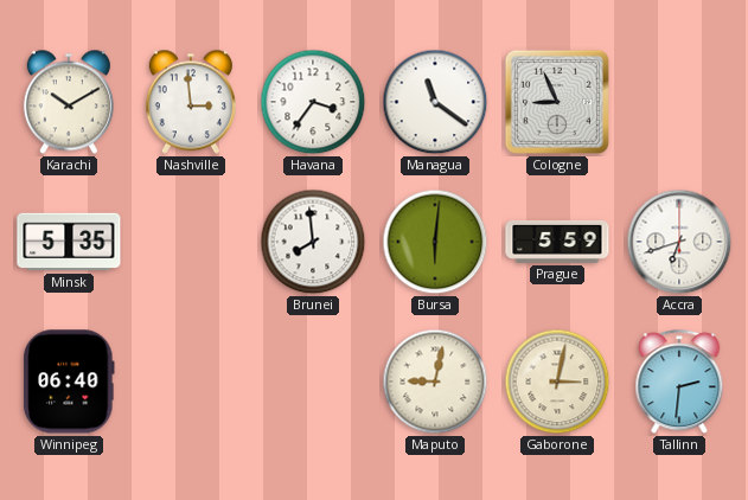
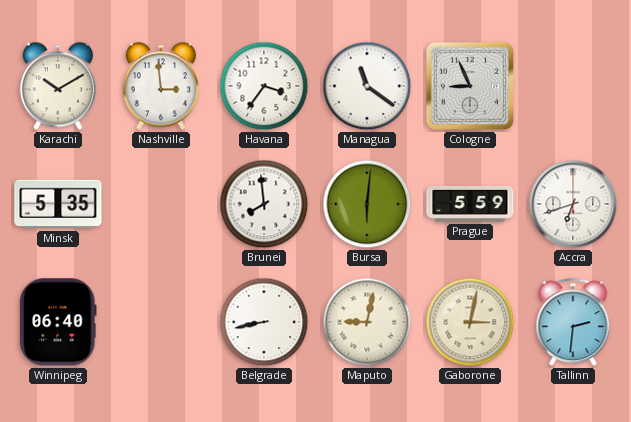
Belgrade: none -> 8:43
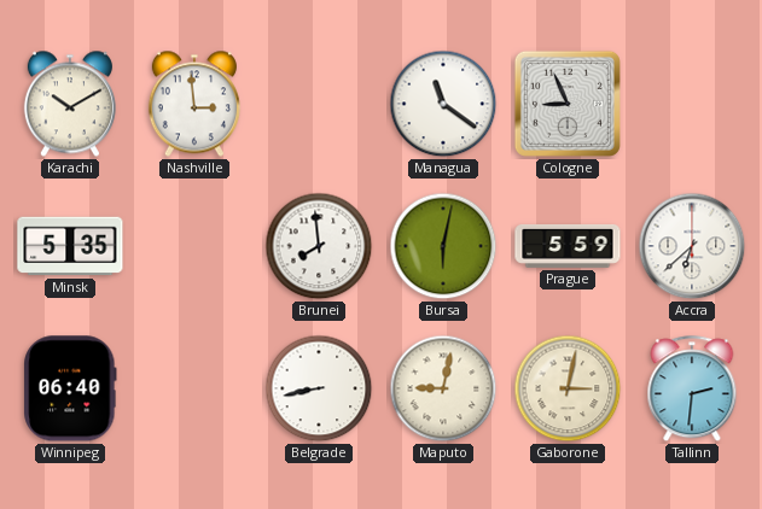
Havana: 3:36 -> none
Bursa: 6:01 -> 6:02
Accra: 6:42 -> 6:38
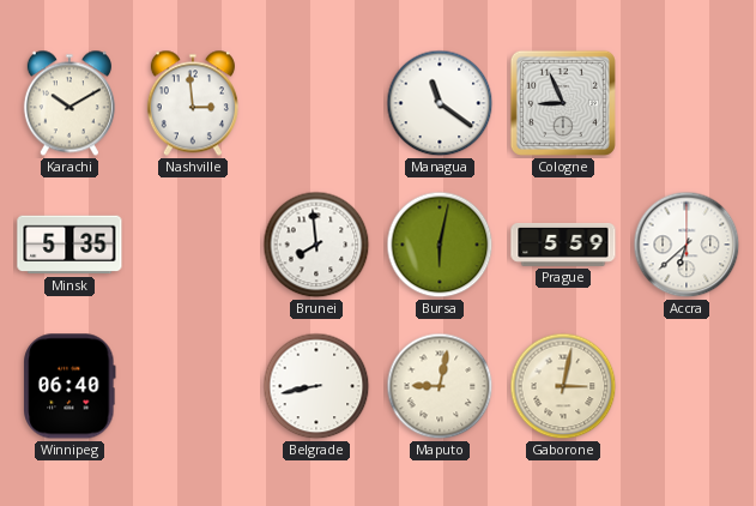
Tallinn: 2:31 -> none
